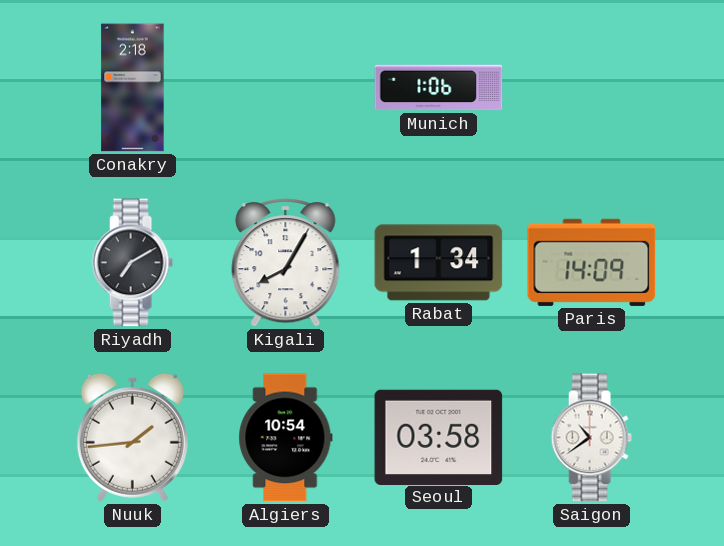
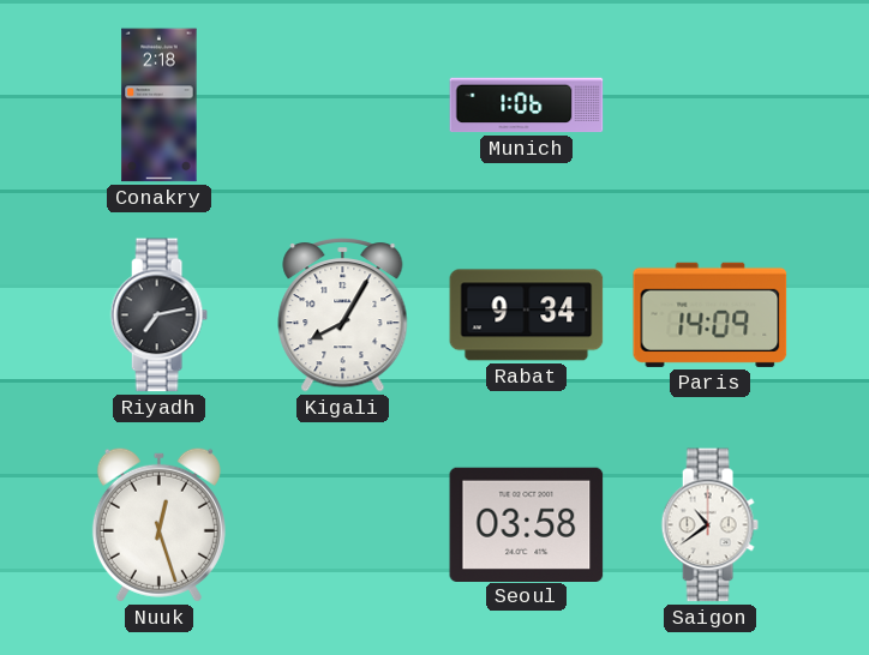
Riyadh: 7:10 -> 7:13
Rabat: 1:34 -> 9:34
Nuuk: 1:44 -> 12:27
Algiers: 10:54 -> none
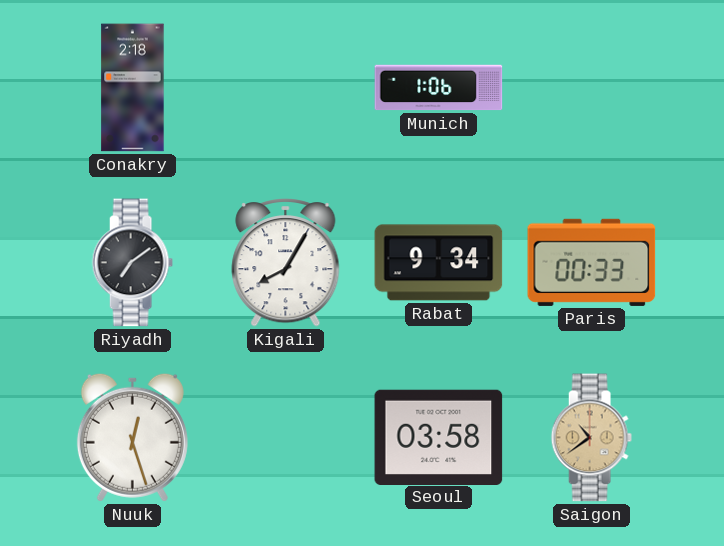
Riyadh: 7:13 -> 7:09
Paris: 14:09 -> 00:33
Saigon dial: white -> champagne
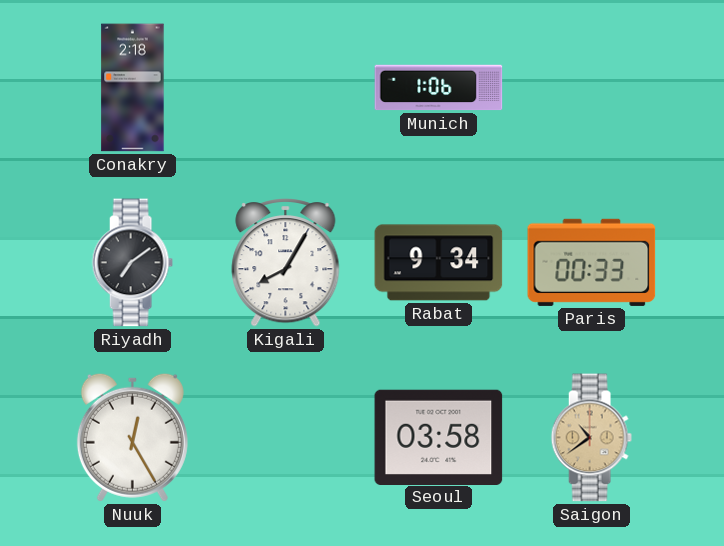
Nuuk: 12:27 -> 12:25
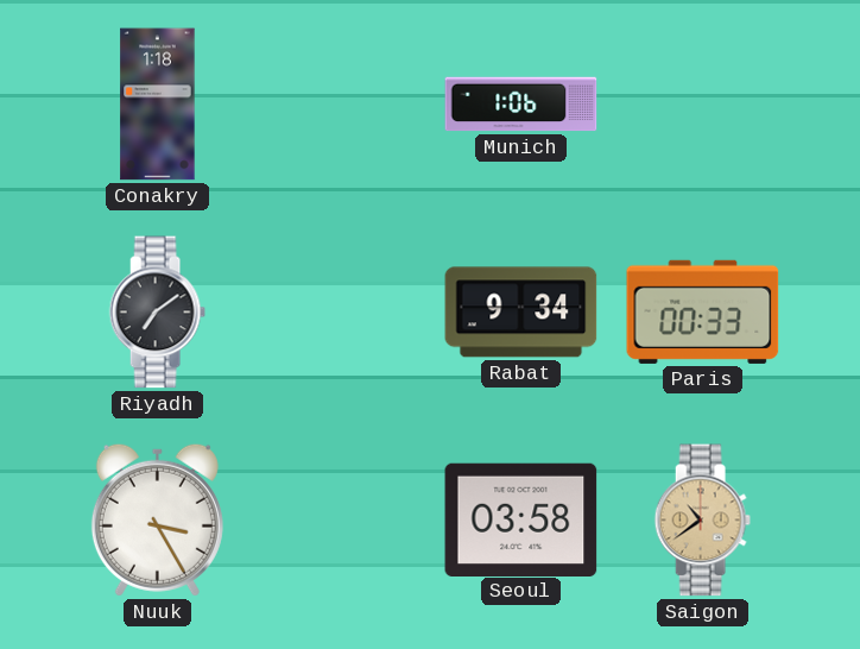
Conakry: 2:18 -> 1:18
Kigali: 8:05 -> none
Nuuk: 12:25 -> 3:25
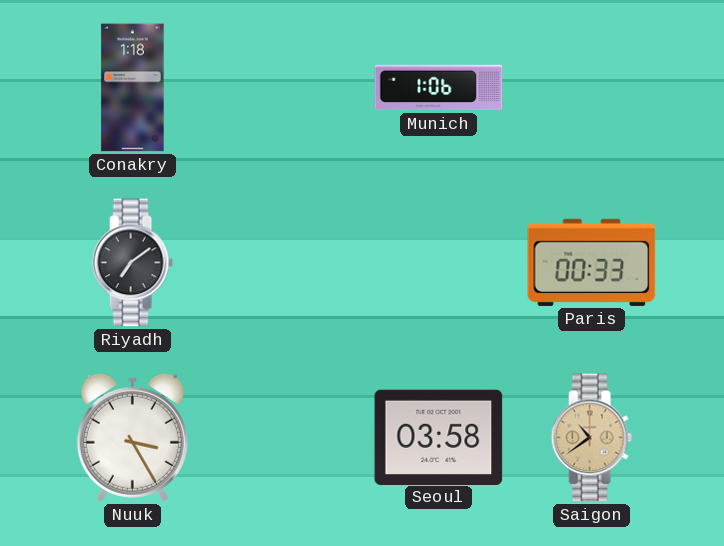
Rabat: 9:34 -> none
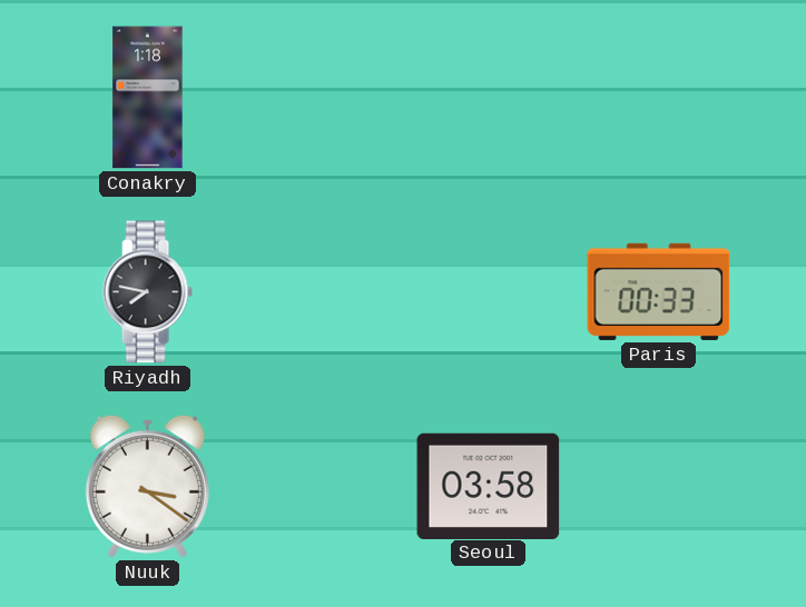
Munich: 1:06 -> none
Riyadh: 7:09 -> 7:47
Nuuk: 3:25 -> 3:21
Saigon: 10:39 -> none
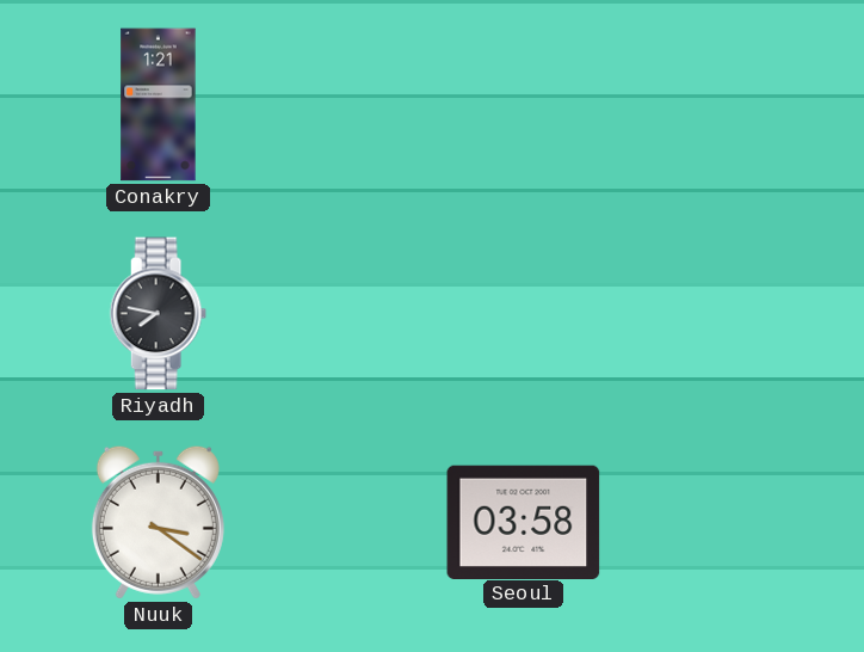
Conakry: 1:18 -> 1:21
Paris: 00:33 -> none
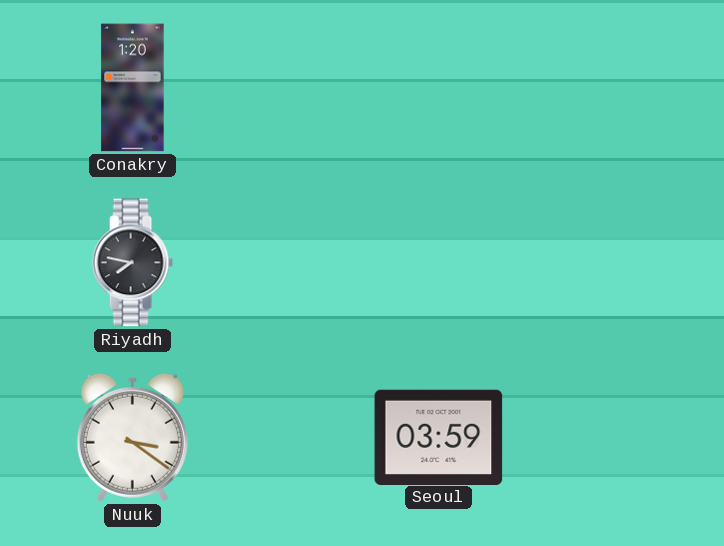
Conakry: 1:21 -> 1:20
Seoul: 03:58 -> 03:59
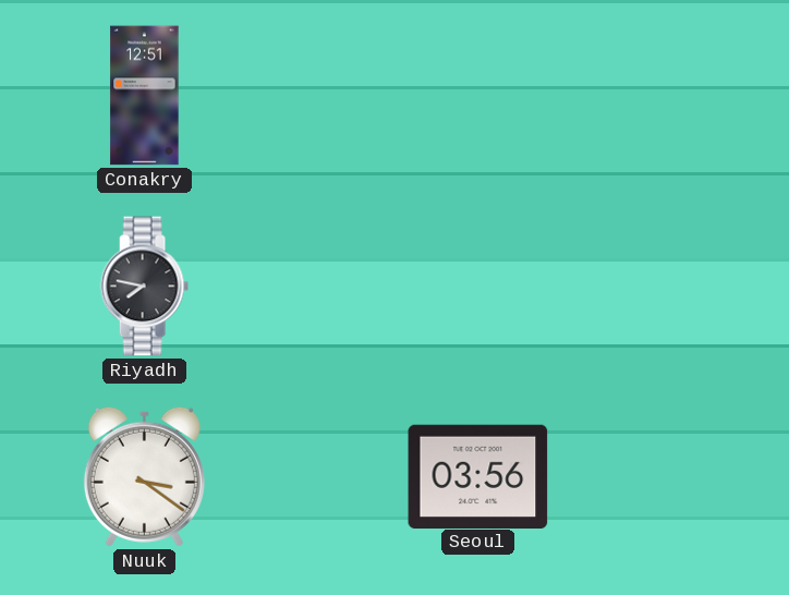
Conakry: 1:20 -> 12:51
Seoul: 03:59 -> 03:56
